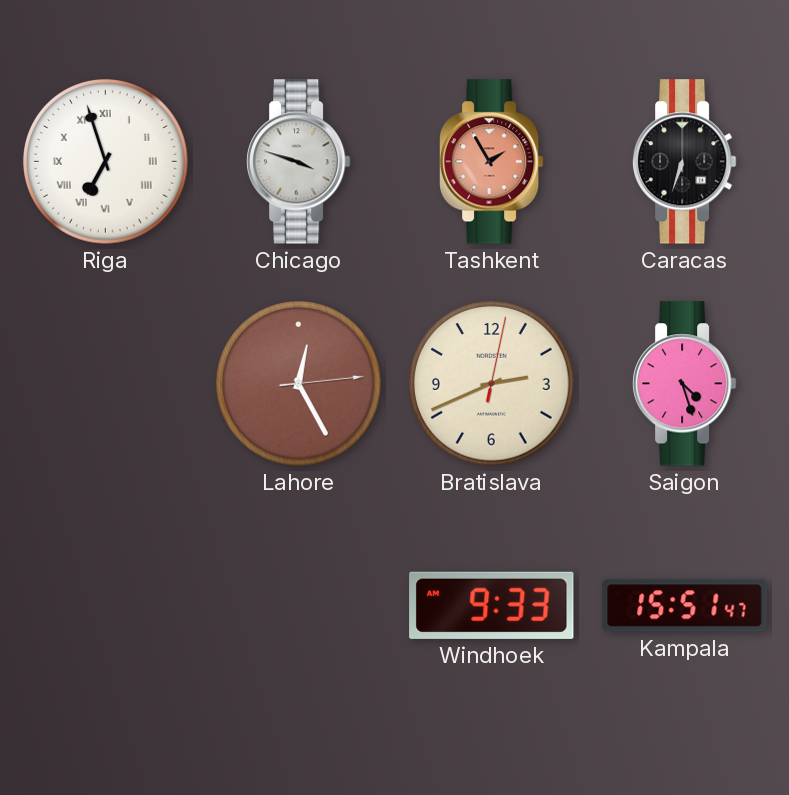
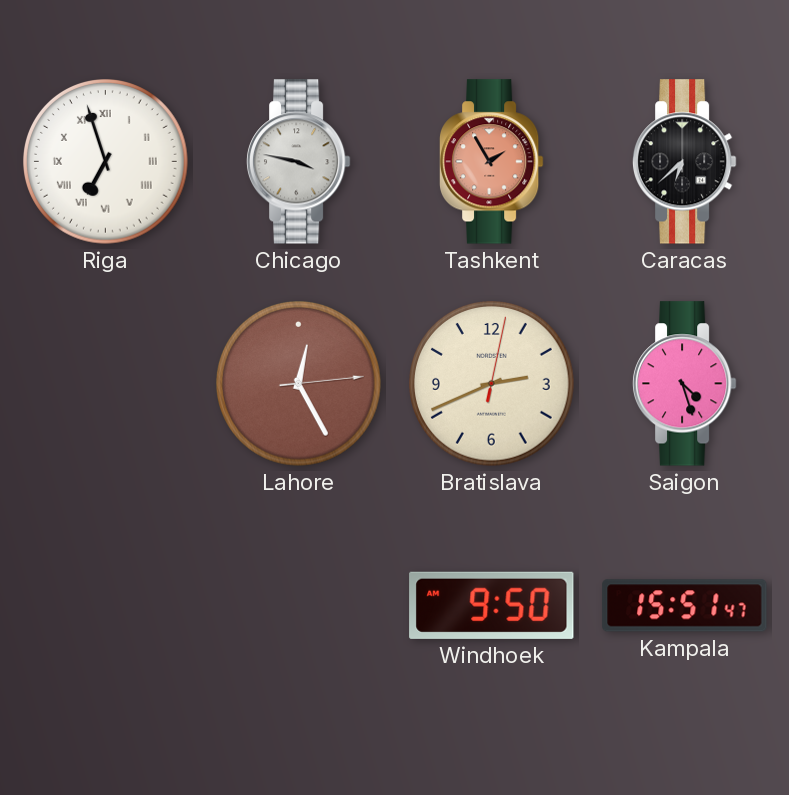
Chicago: 3:48 -> 3:47
Caracas: 6:33 -> 6:38
Windhoek: 9:33 -> 9:50
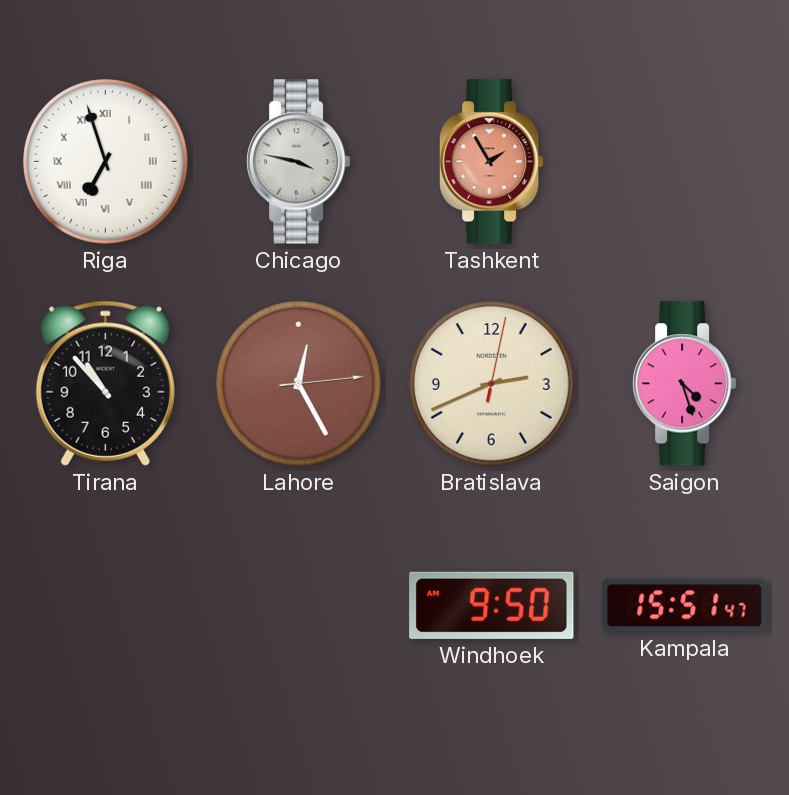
Caracas: 6:38 -> none
Tirana: none -> 10:53
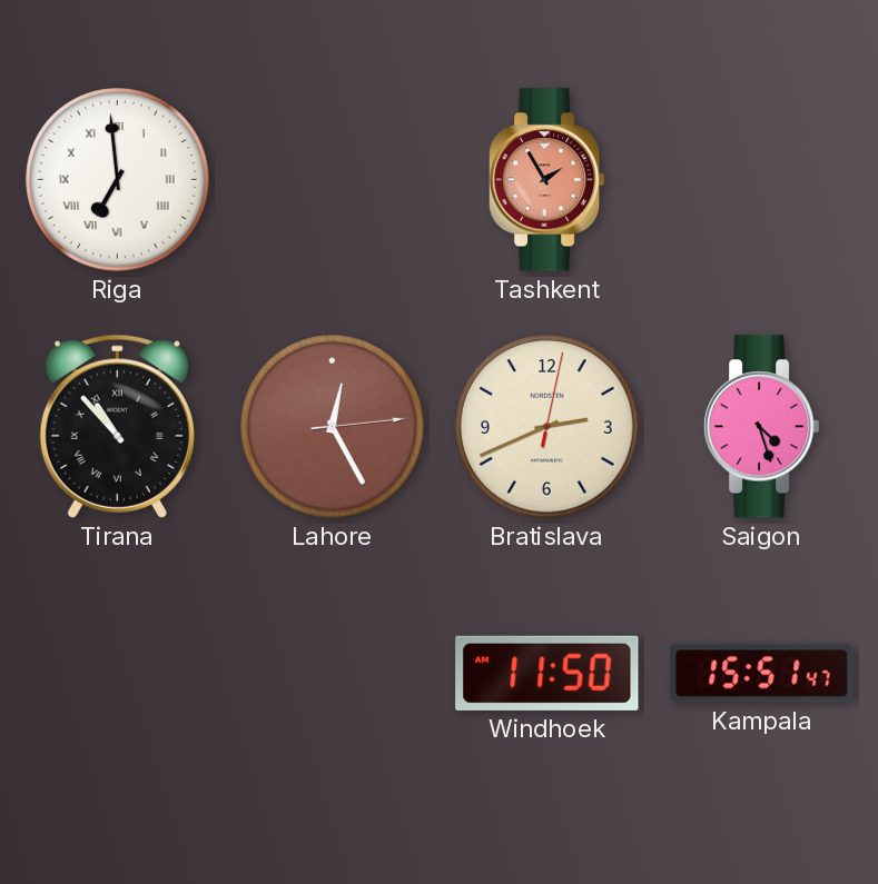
Riga: 6:57 -> 6:59
Chicago: 3:47 -> none
Tirana numerals: Arabic -> Roman
Windhoek: 9:50 -> 11:50
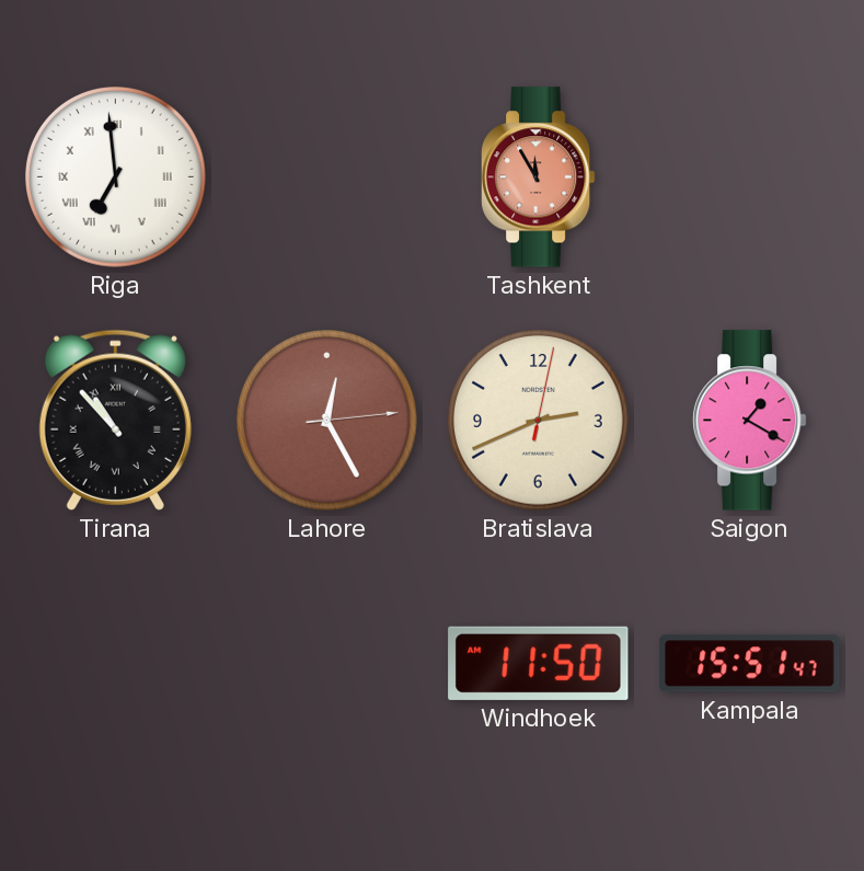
Tashkent: 1:55 -> 11:55
Saigon: 4:27 -> 1:20
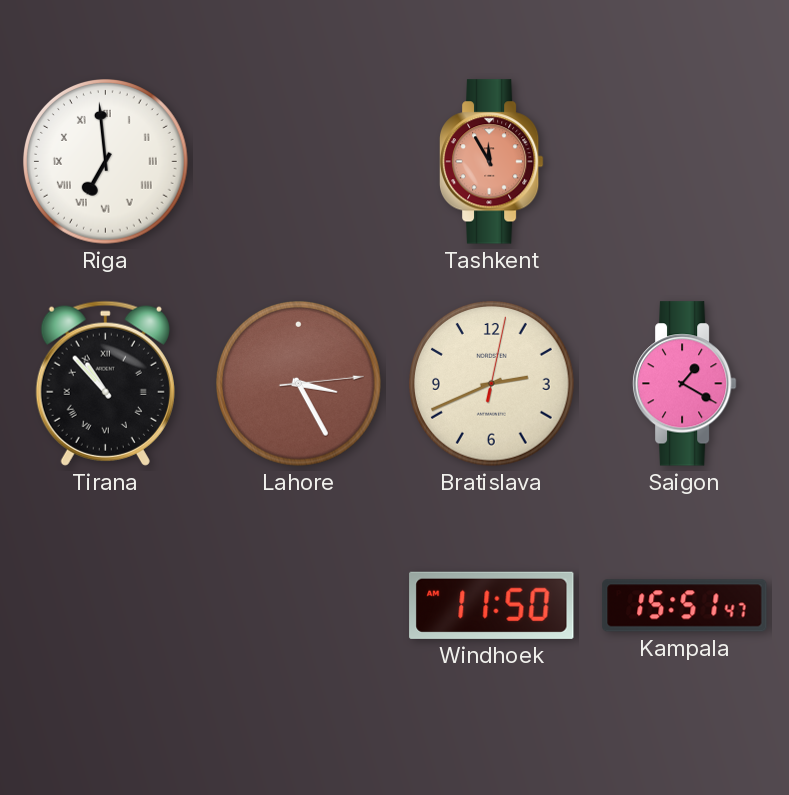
Lahore: 12:25 -> 3:25
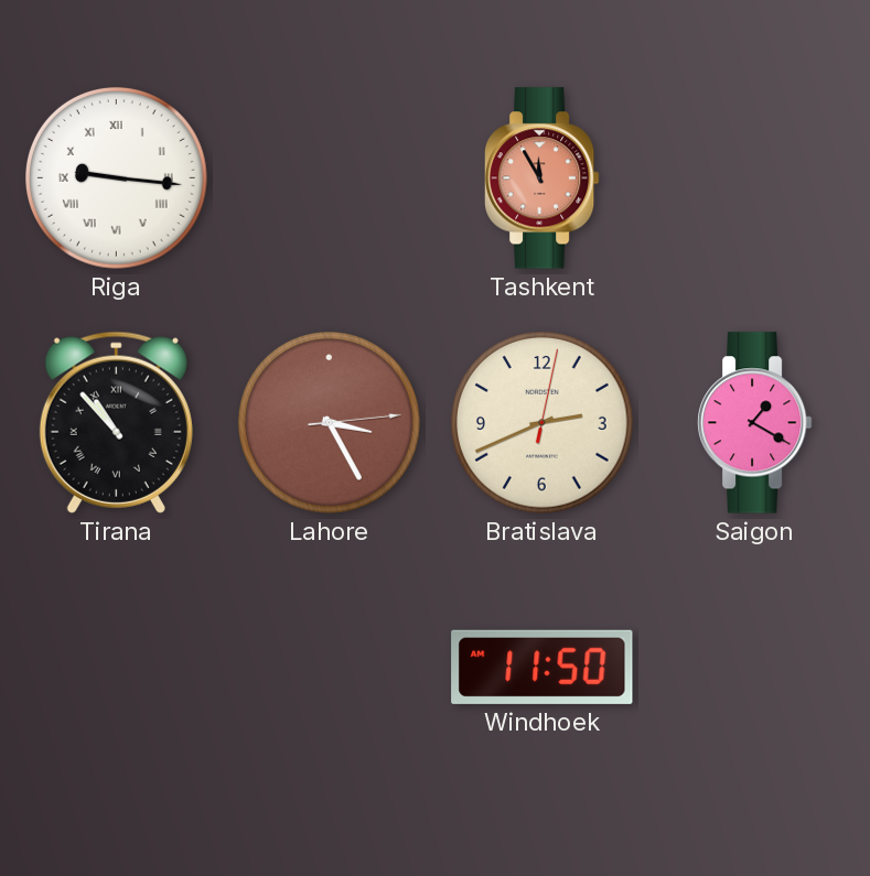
Riga: 6:59 -> 9:16
Kampala: 15:51 -> none
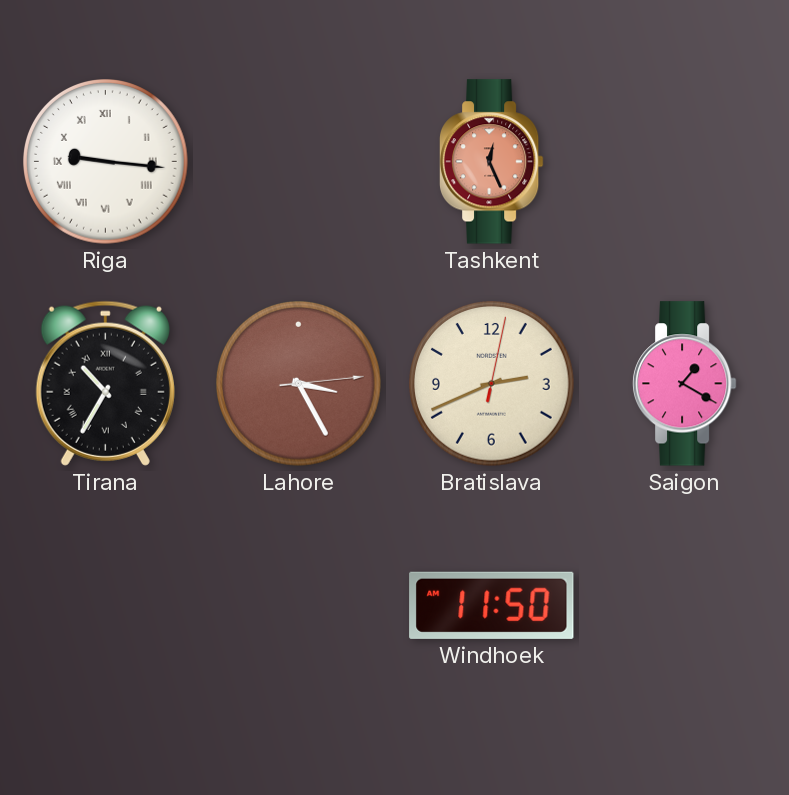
Tashkent: 11:55 -> 12:26
Tirana: 10:53 -> 10:35
